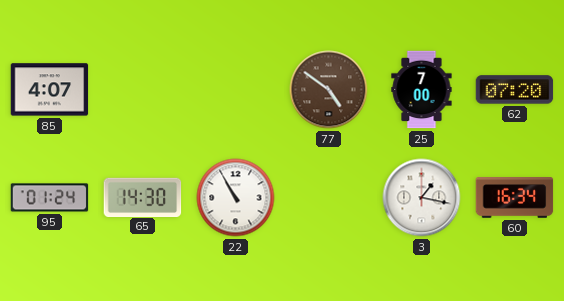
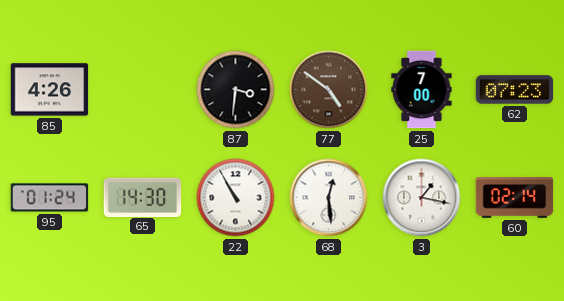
85: 4:07 -> 4:26
87: none -> 3:31
62: 07:20 -> 07:23
68: none -> 12:29
60: 16:34 -> 02:14
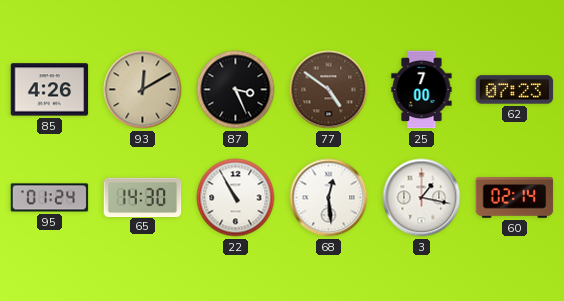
93: none -> 12:10
87: 3:31 -> 3:26
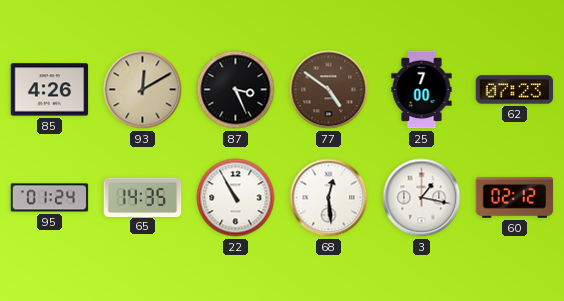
65: 14:30 -> 14:35
60: 02:14 -> 02:12
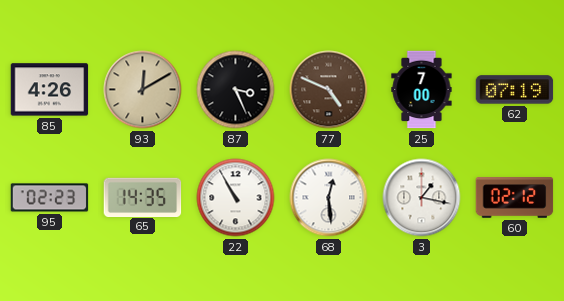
77: 4:51 -> 4:49
62: 07:23 -> 07:19
95: 01:24 -> 02:23
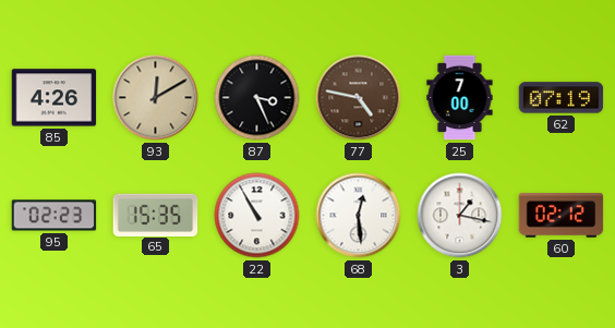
77: 4:49 -> 4:47
65: 14:35 -> 15:35
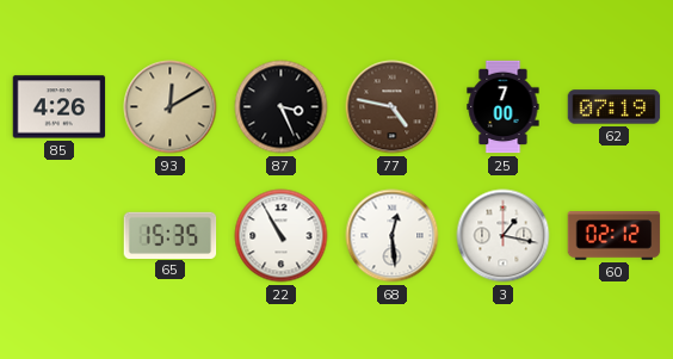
95: 02:23 -> none
